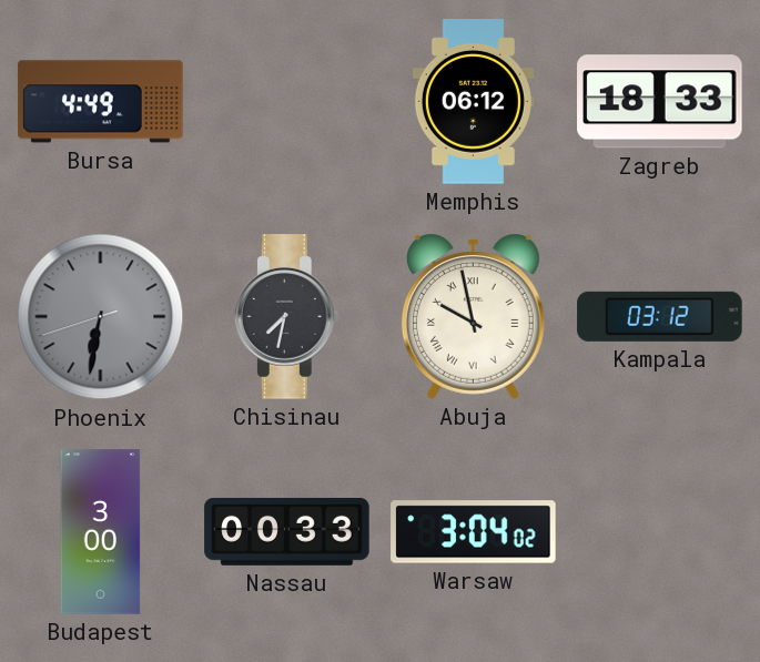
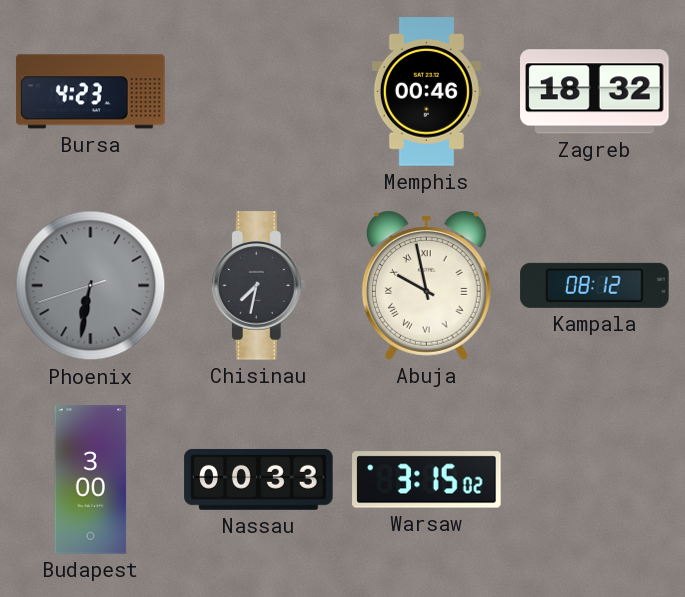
Bursa: 4:49 -> 4:23
Memphis: 06:12 -> 00:46
Zagreb: 18:33 -> 18:32
Kampala: 03:12 -> 08:12
Warsaw: 3:04 -> 3:15
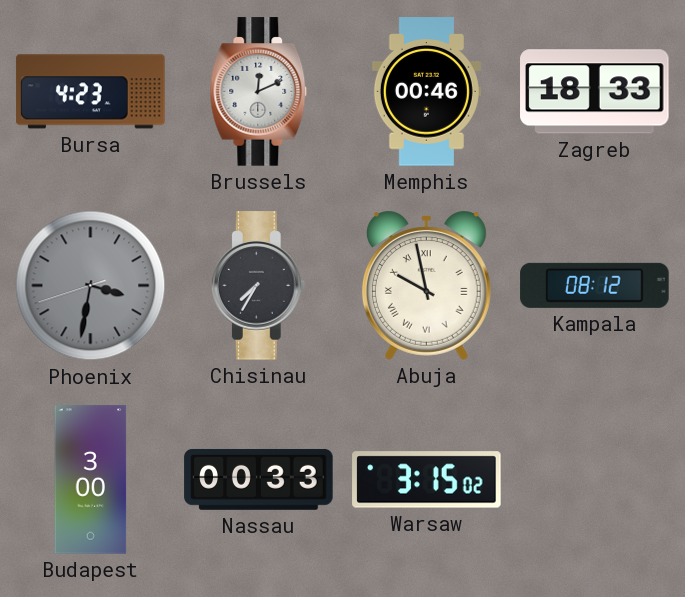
Brussels: none -> 12:11
Zagreb: 18:32 -> 18:33
Phoenix: 6:31 -> 3:31
Chisinau: 7:32 -> 7:35
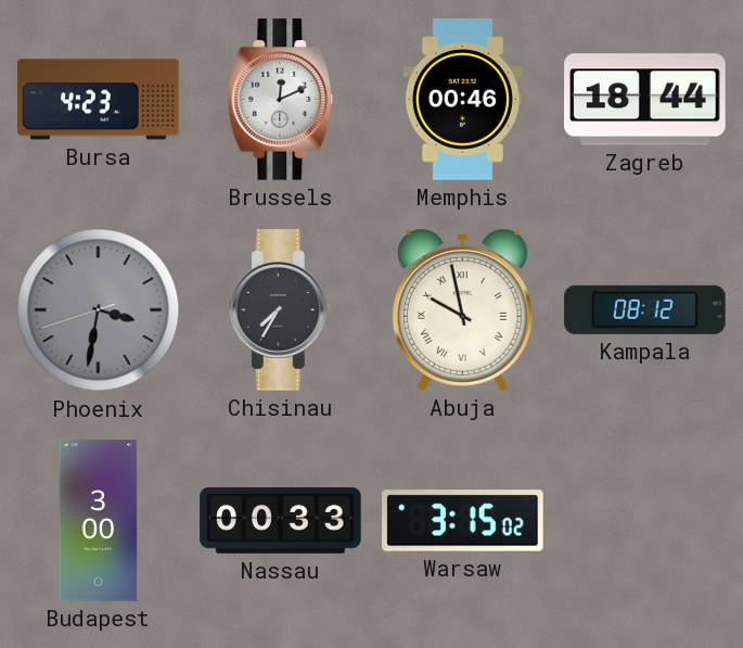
Zagreb: 18:33 -> 18:44
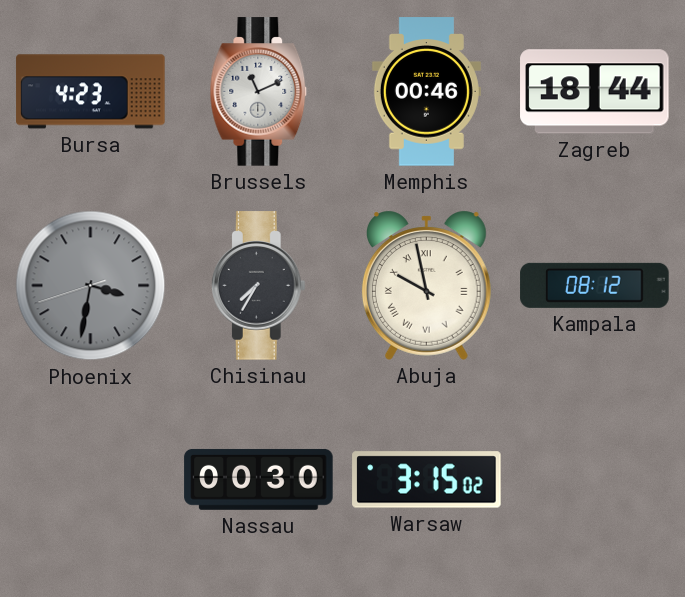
Brussels: 12:11 -> 11:11
Budapest: 3:00 -> none
Nassau: 00:33 -> 00:30
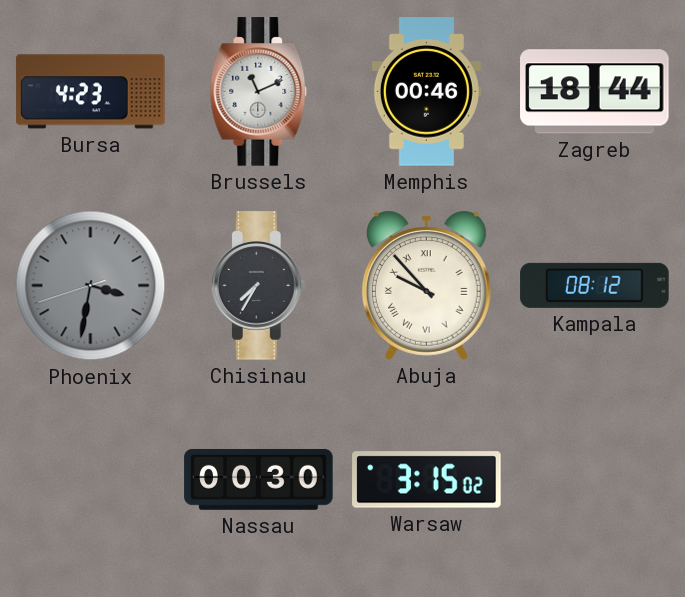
Abuja: 9:58 -> 9:53
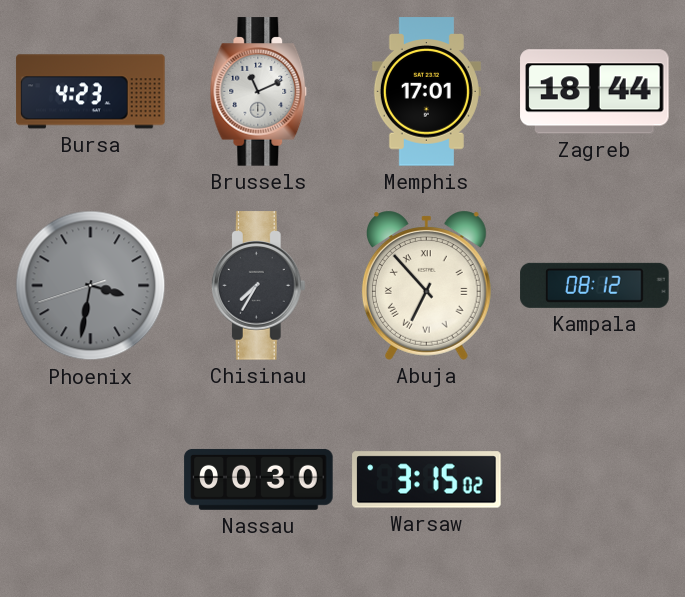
Memphis: 00:46 -> 17:01
Abuja: 9:53 -> 6:53
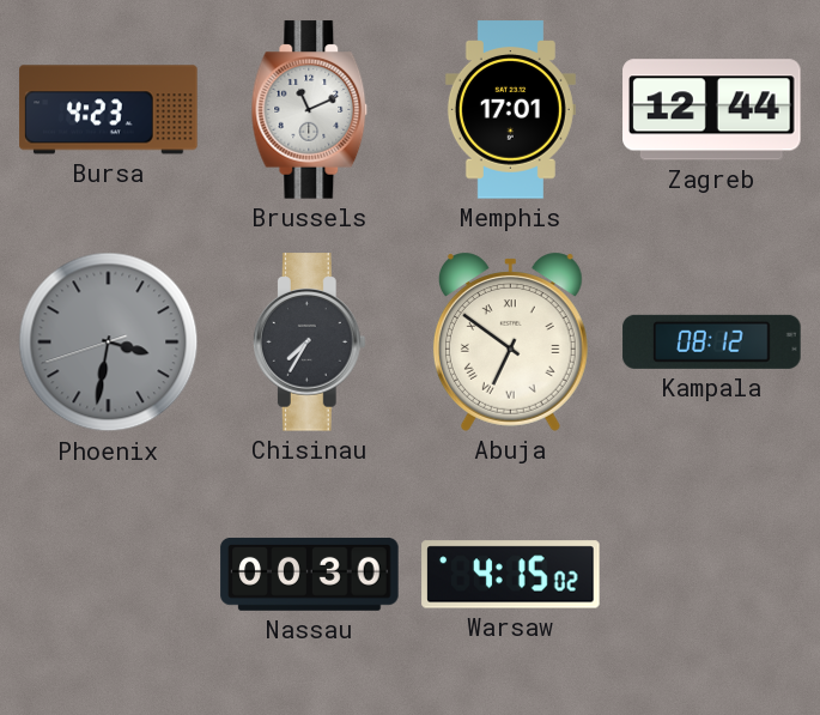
Zagreb: 18:44 -> 12:44
Abuja: 6:53 -> 6:51
Warsaw: 3:15 -> 4:15
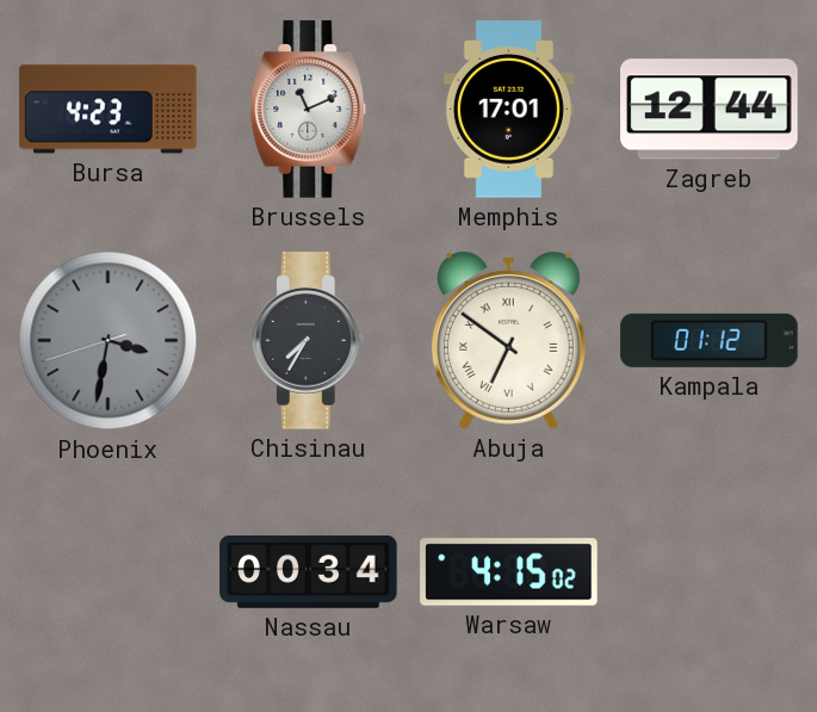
Kampala: 08:12 -> 01:12
Nassau: 00:30 -> 00:34
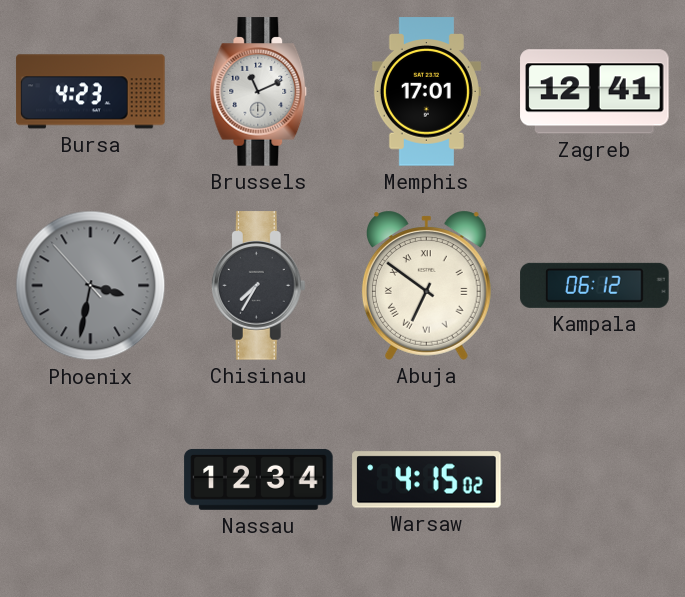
Zagreb: 12:44 -> 12:41
Phoenix: 3:31:42 -> 3:31:53
Kampala: 01:12 -> 06:12
Nassau: 00:34 -> 12:34
